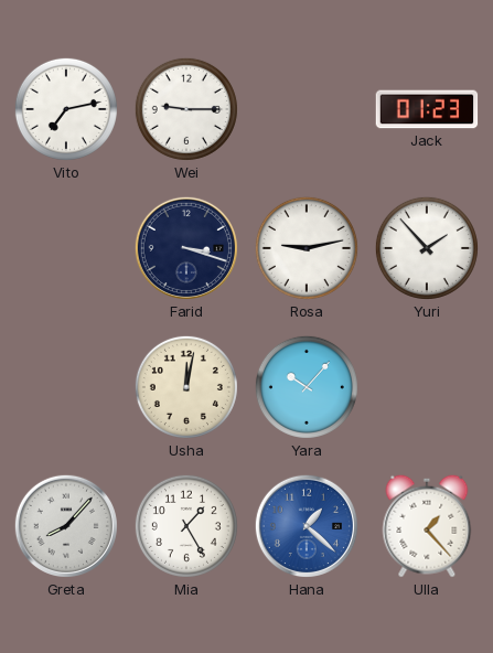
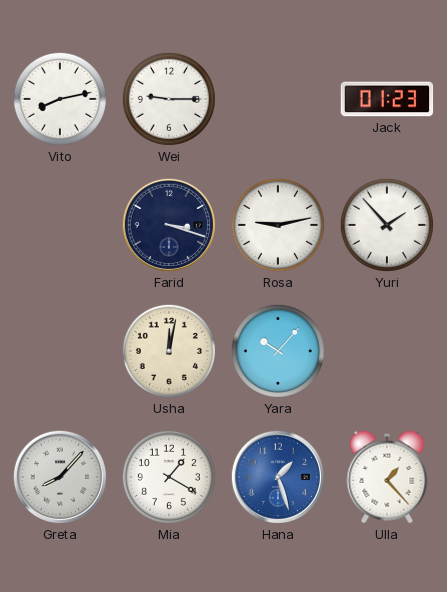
Vito: 7:13 -> 8:13
Mia: 1:25 -> 1:20
Hana: 1:22 -> 1:27
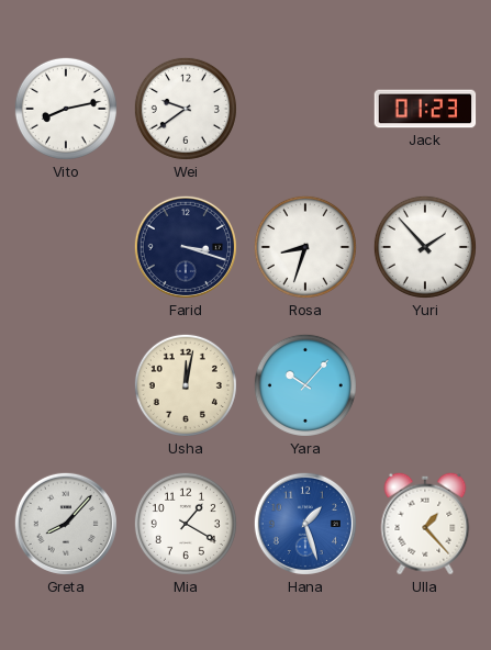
Wei: 9:15 -> 9:39
Rosa: 9:13 -> 8:33
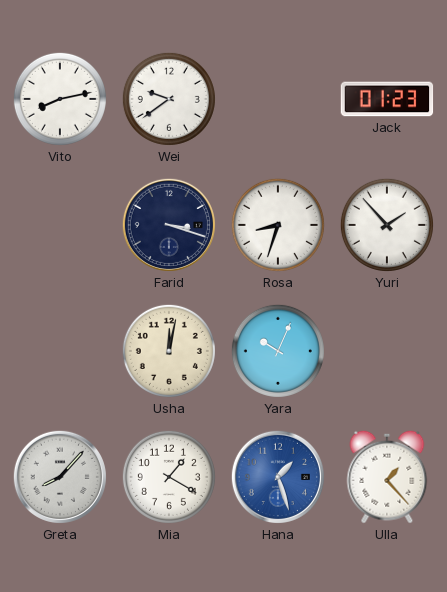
Yara: 10:07 -> 10:04
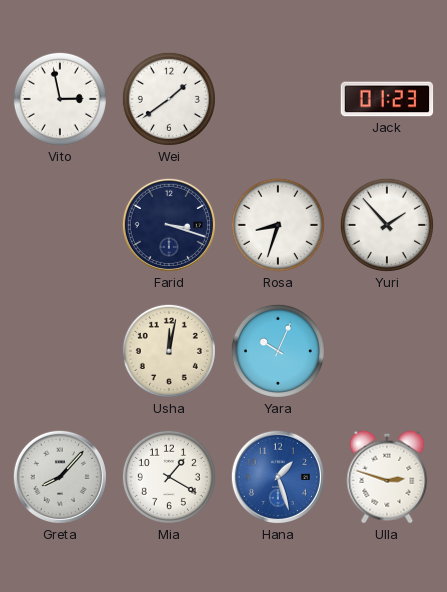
Vito: 8:13 -> 2:58
Wei: 9:39 -> 1:39
Ulla: 1:23 -> 2:48
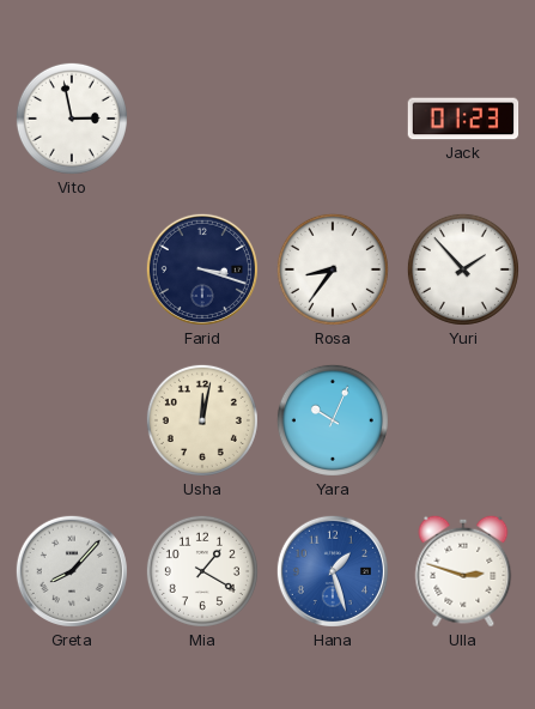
Wei: 1:39 -> none
Rosa: 8:33 -> 8:36
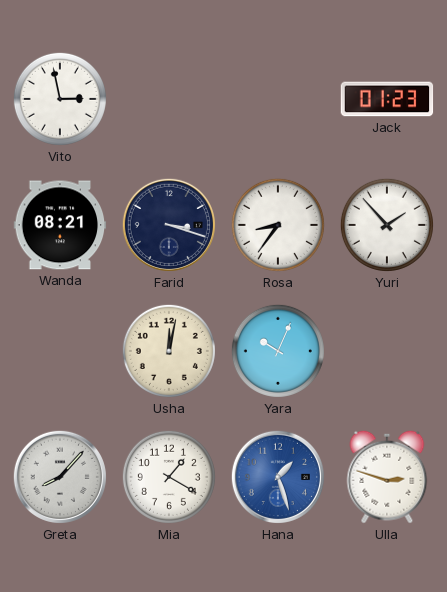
Wanda: none -> 08:21
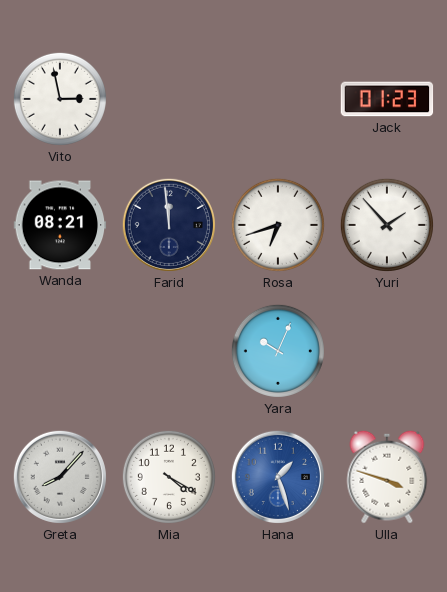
Farid: 3:18 -> 11:59
Rosa: 8:36 -> 6:42
Usha: 12:02 -> none
Mia: 1:20 -> 4:20
Ulla: 2:48 -> 3:48
